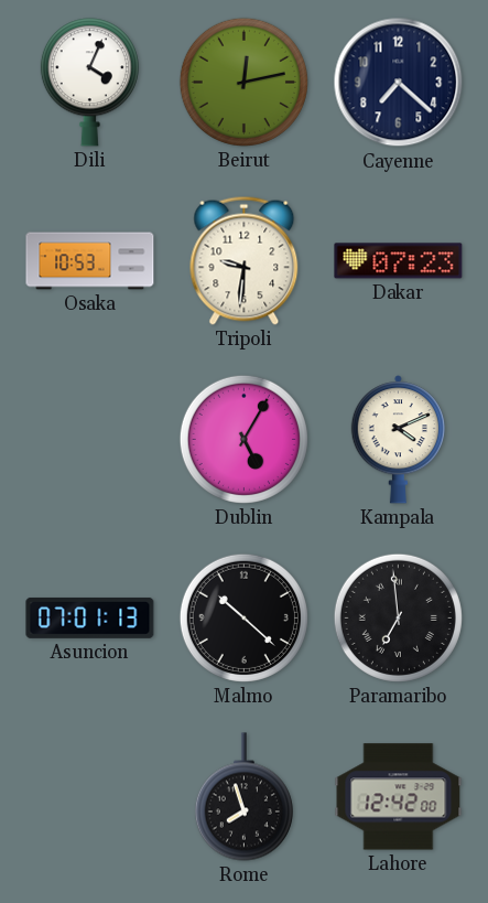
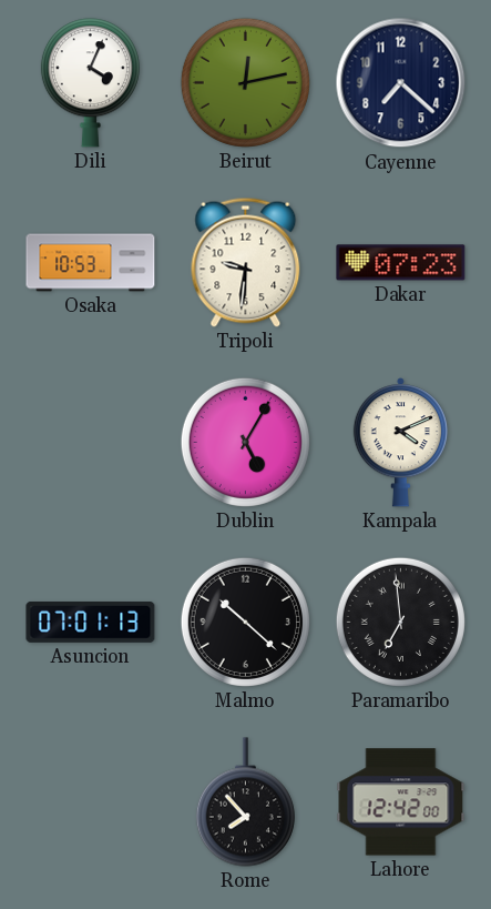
Rome: 7:57 -> 7:53
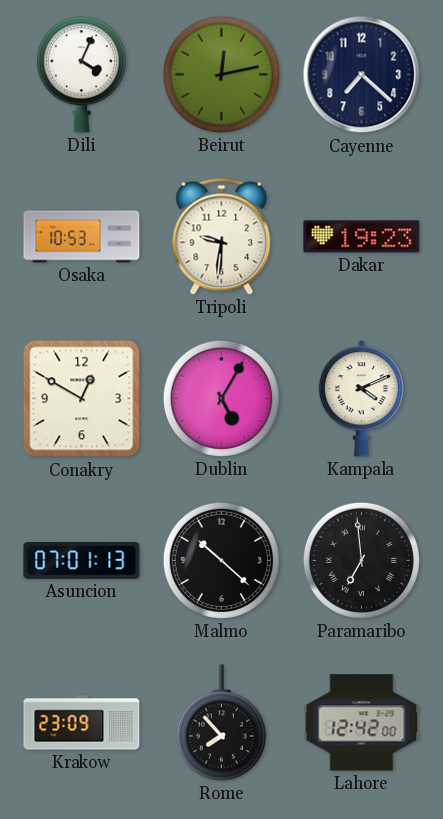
Dakar: 07:23 -> 19:23
Conakry: none -> 12:50
Krakow: none -> 23:09
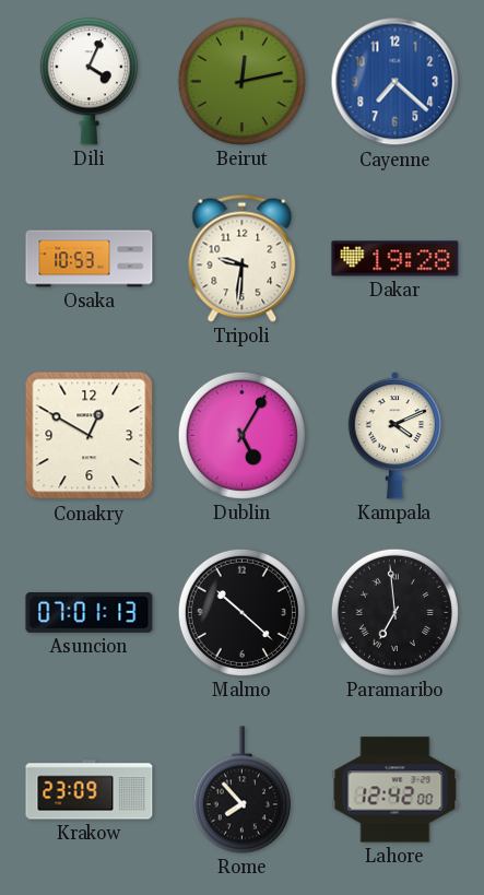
Cayenne dial: navy -> blue
Dakar: 19:23 -> 19:28
